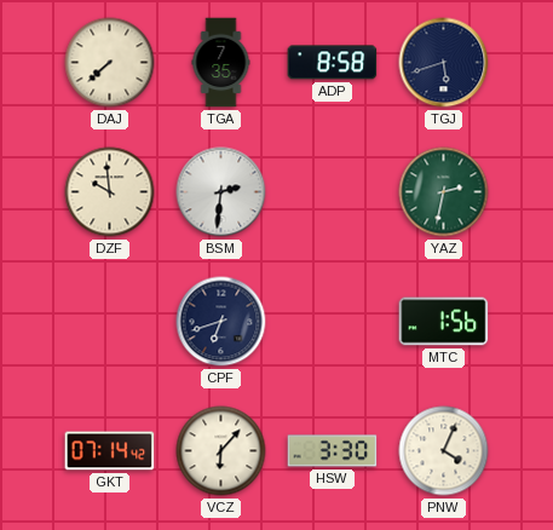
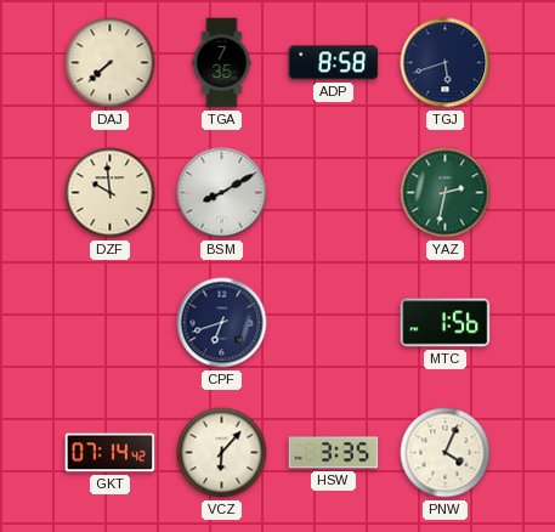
BSM: 2:31 -> 8:10
HSW: 3:30 -> 3:35
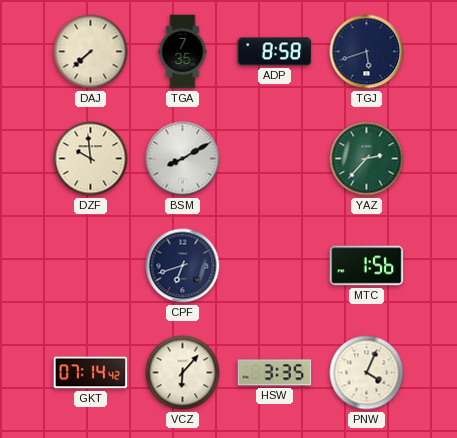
YAZ: 2:32 -> 2:37
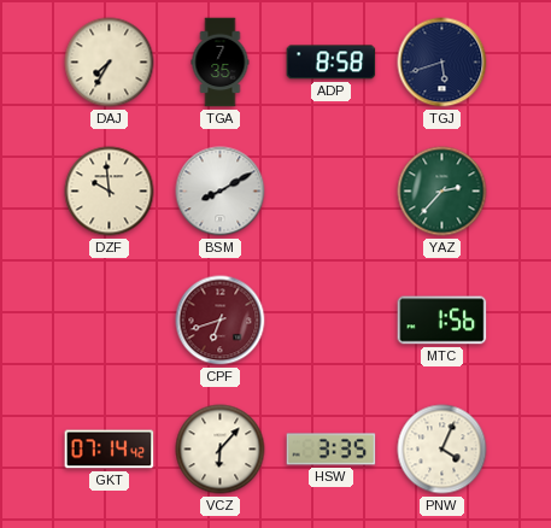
DAJ: 7:38 -> 7:35
CPF dial: navy -> burgundy
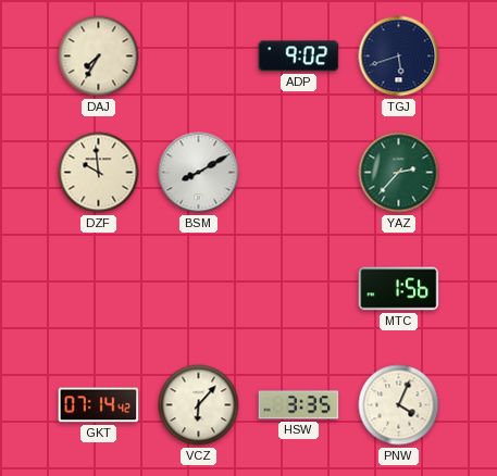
TGA: 7:35 -> none
ADP: 8:58 -> 9:02
CPF: 6:42 -> none
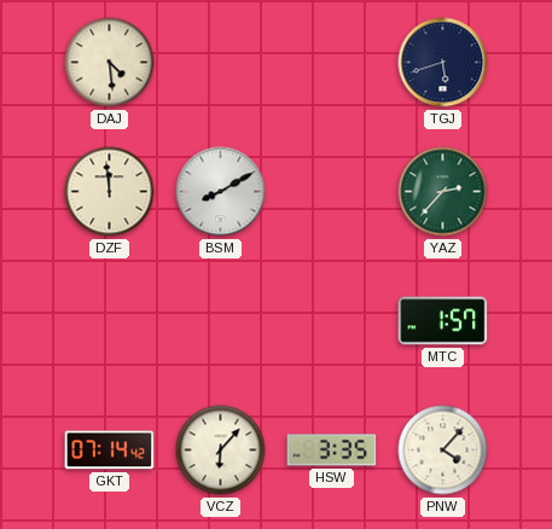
DAJ: 7:35 -> 4:29
ADP: 9:02 -> none
DZF: 9:59 -> 11:59
MTC: 1:56 -> 1:57
PNW: 4:04 -> 4:07
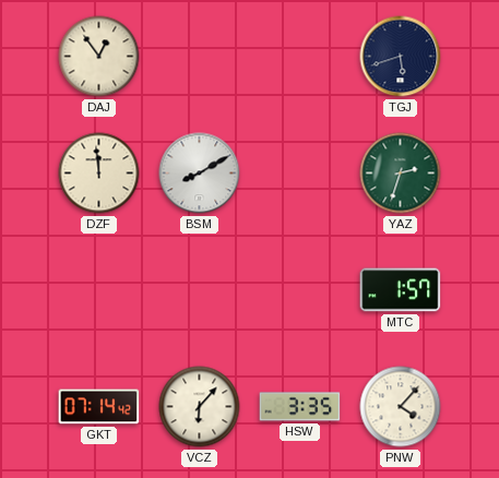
DAJ: 4:29 -> 12:54
YAZ: 2:37 -> 2:33
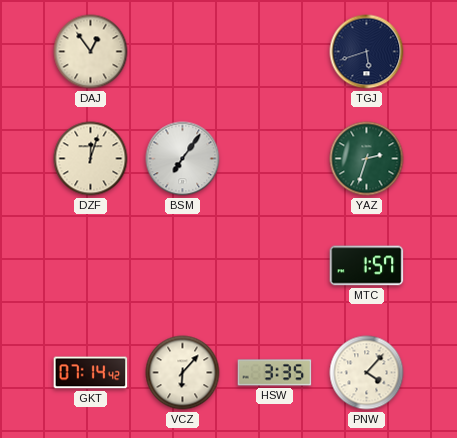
DZF: 11:59 -> 12:03
BSM: 8:10 -> 7:06
